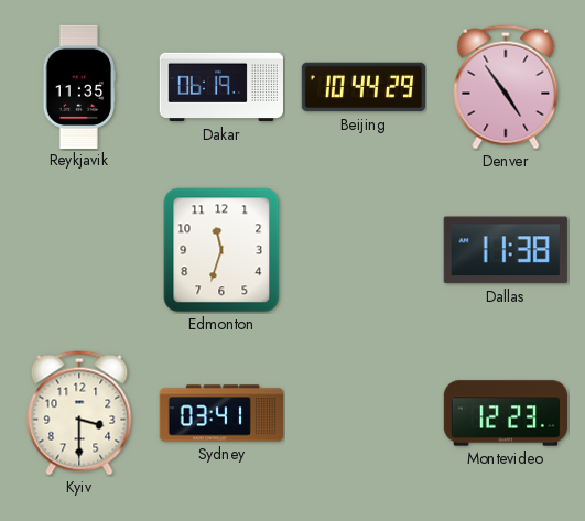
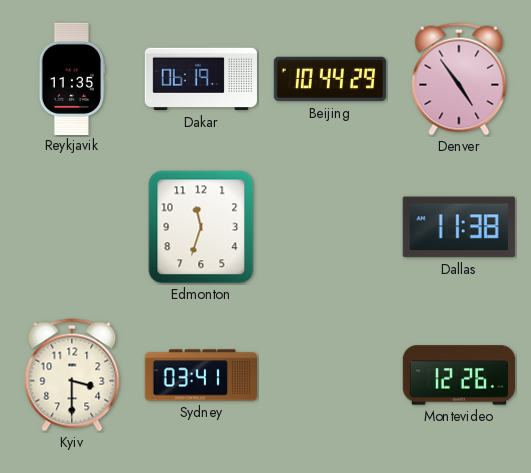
Montevideo: 12:23 -> 12:26
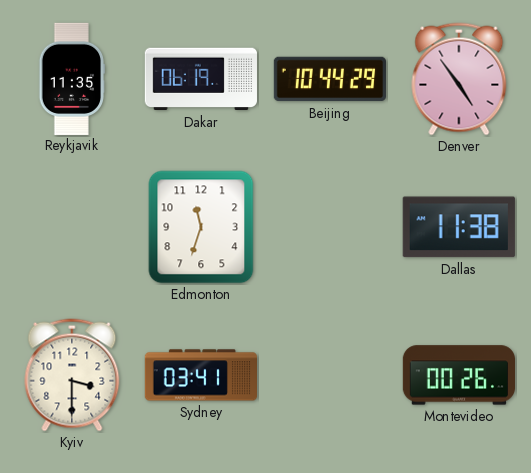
Montevideo: 12:26 -> 00:26
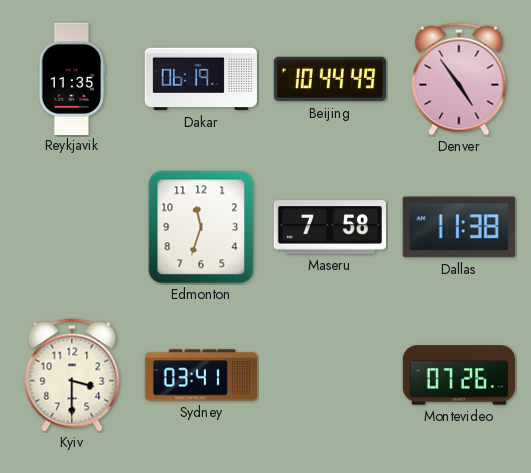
Beijing: 10:44:29 -> 10:44:49
Maseru: none -> 7:58
Montevideo: 00:26 -> 07:26
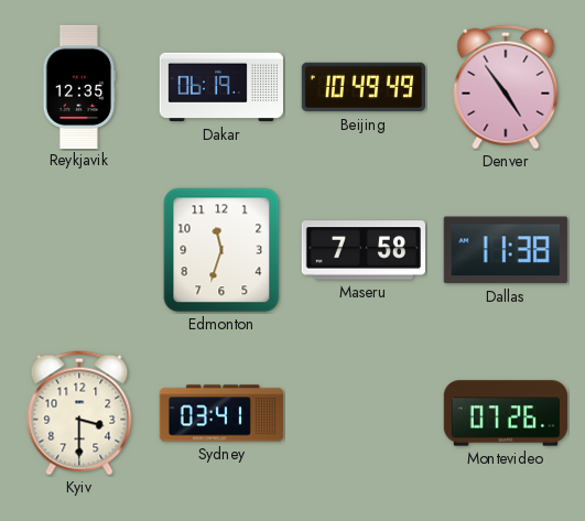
Reykjavik: 11:35 -> 12:35
Beijing: 10:44 -> 10:49
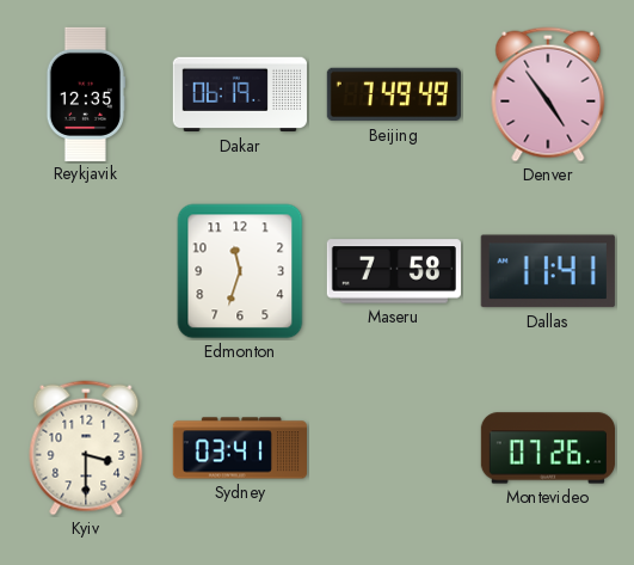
Beijing: 10:49 -> 7:49
Dallas: 11:38 -> 11:41
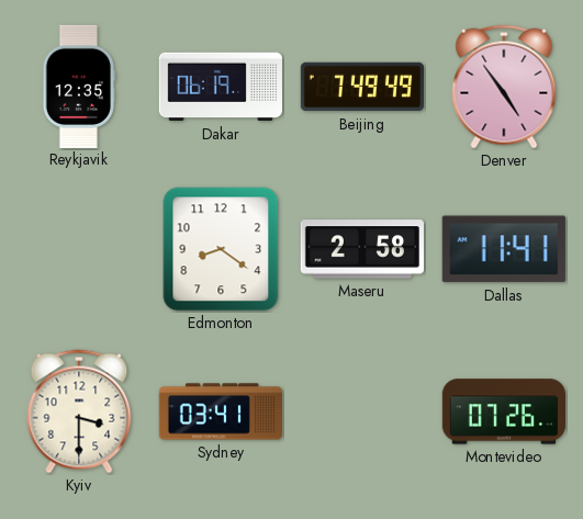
Edmonton: 11:33 -> 8:21
Maseru: 7:58 -> 2:58
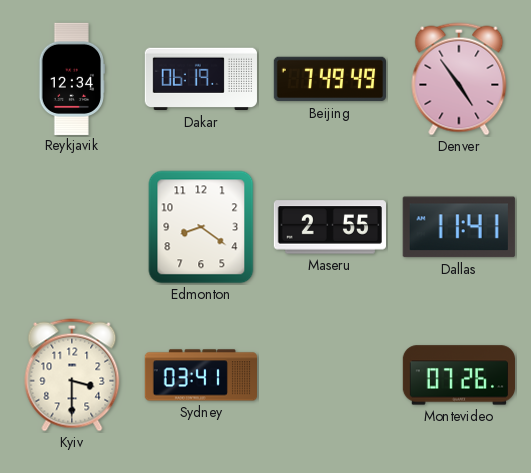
Reykjavik: 12:35 -> 12:34
Maseru: 2:58 -> 2:55
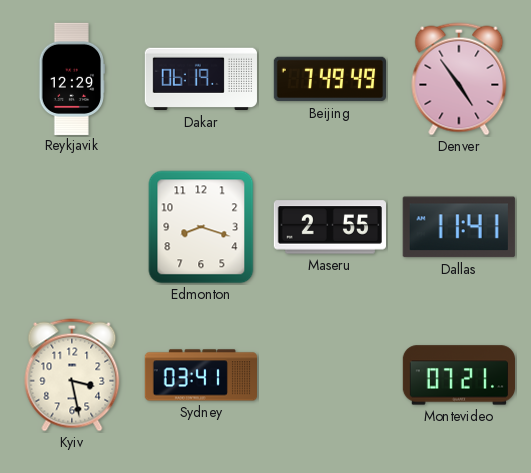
Reykjavik: 12:34 -> 12:29
Edmonton: 8:21 -> 8:18
Kyiv: 3:30 -> 3:28
Montevideo: 07:26 -> 07:21
